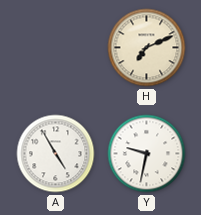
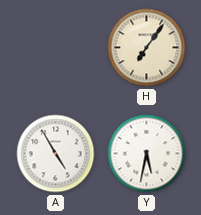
H: 7:11 -> 7:06
Y: 9:32 -> 5:32
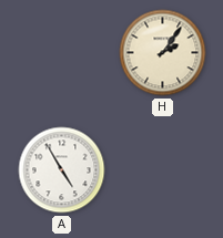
H: 7:06 -> 2:06
Y: 5:32 -> none
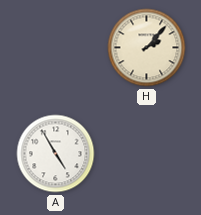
H: 2:06 -> 2:07
